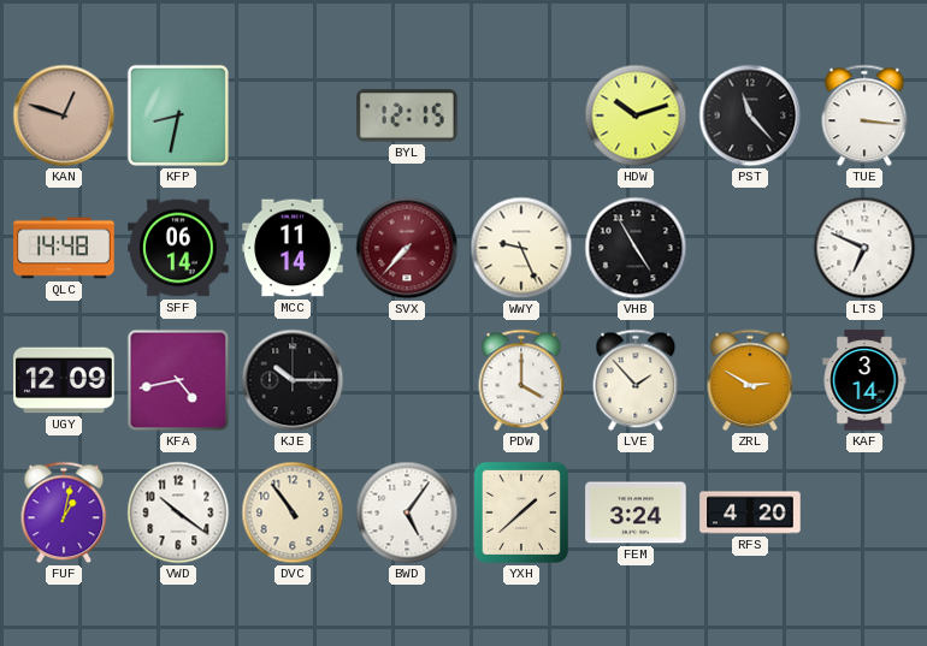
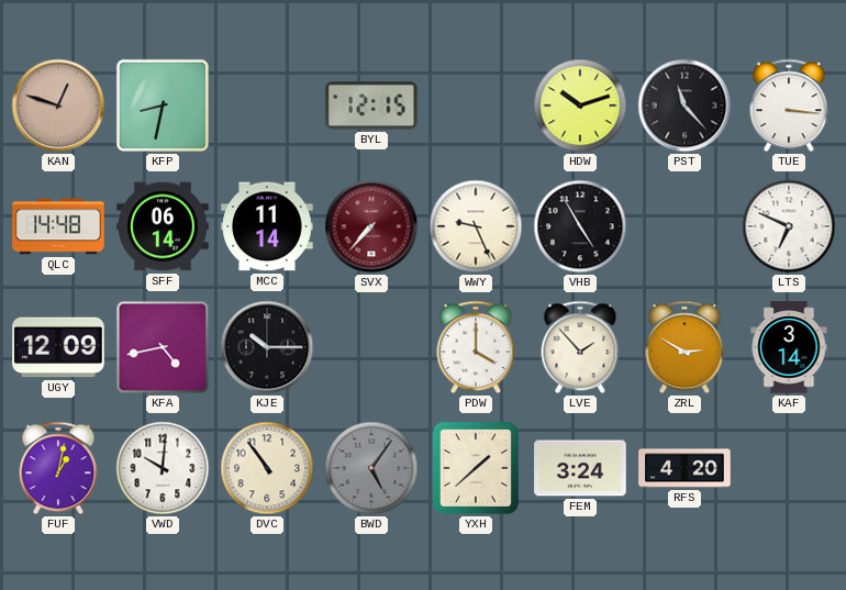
VWD: 10:21 -> 10:01
BWD dial: white -> grey
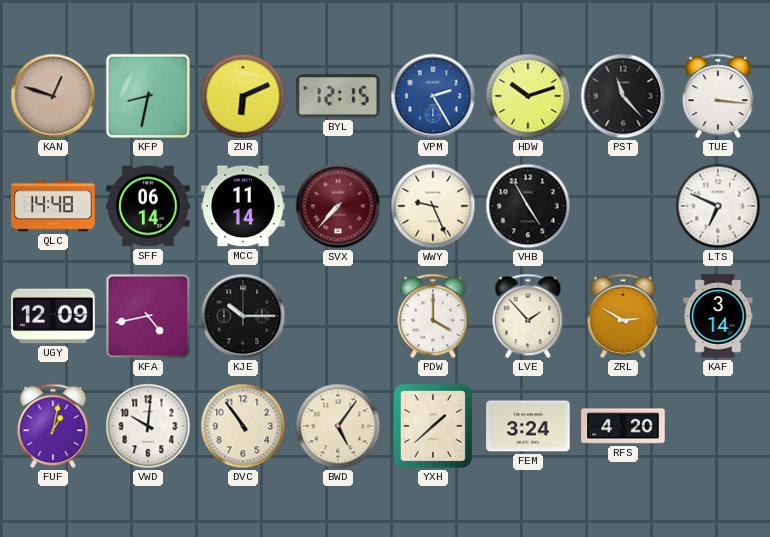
ZUR: none -> 6:11
VPM: none -> 2:25
BWD dial: grey -> cream
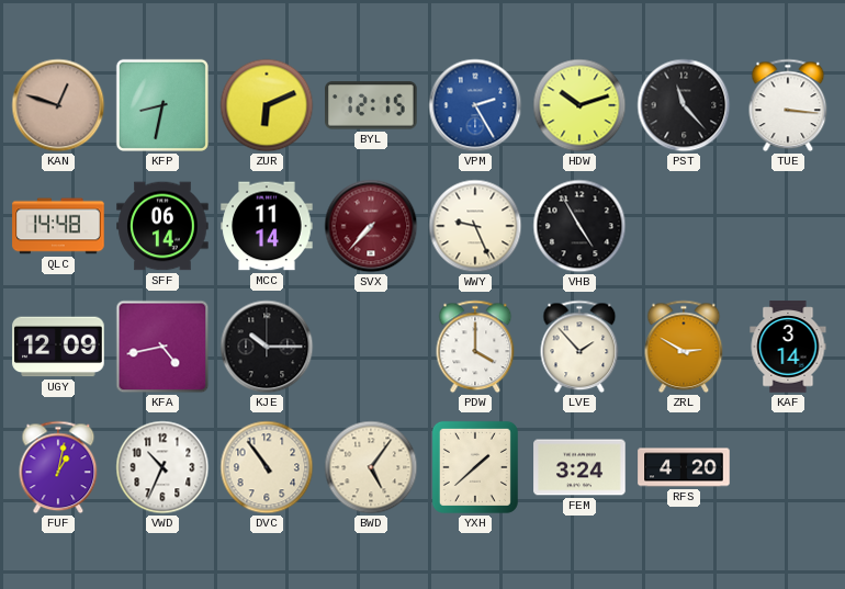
LTS: 6:49 -> none
VWD: 10:01 -> 10:34
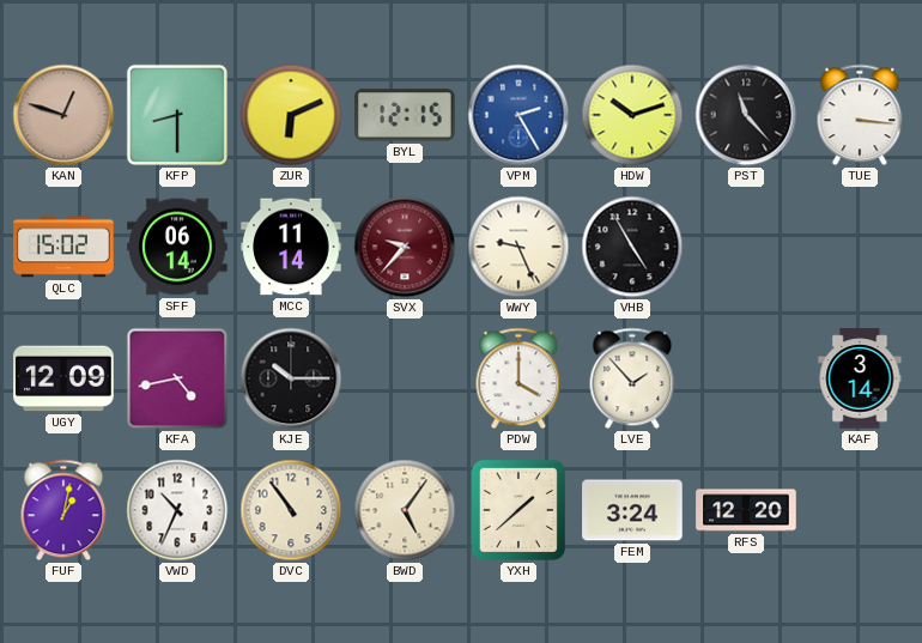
KFP: 8:32 -> 8:30
QLC: 14:48 -> 15:02
SVX: 7:37 -> 9:37
ZRL: 2:50 -> none
RFS: 4:20 -> 12:20
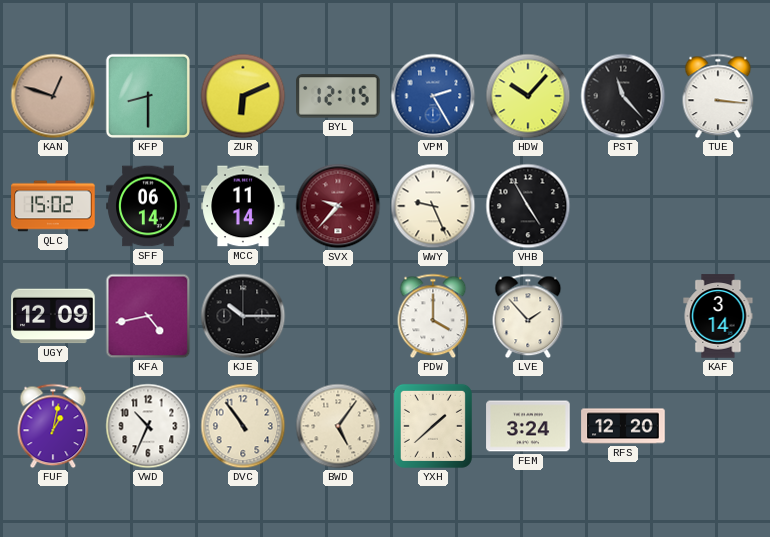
HDW: 10:12 -> 10:07
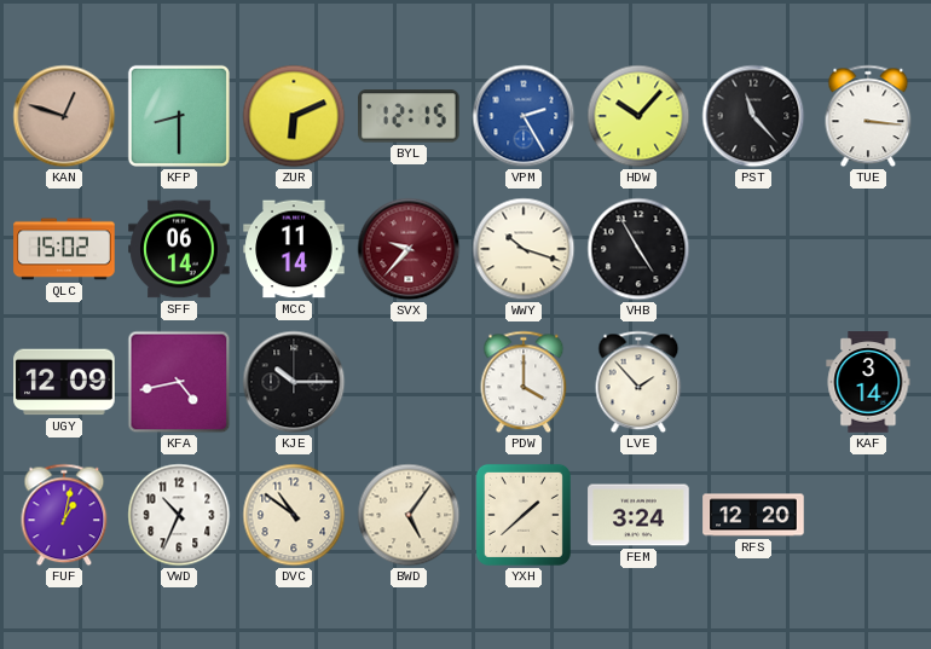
WWY: 9:26 -> 10:18
DVC: 10:54 -> 10:51
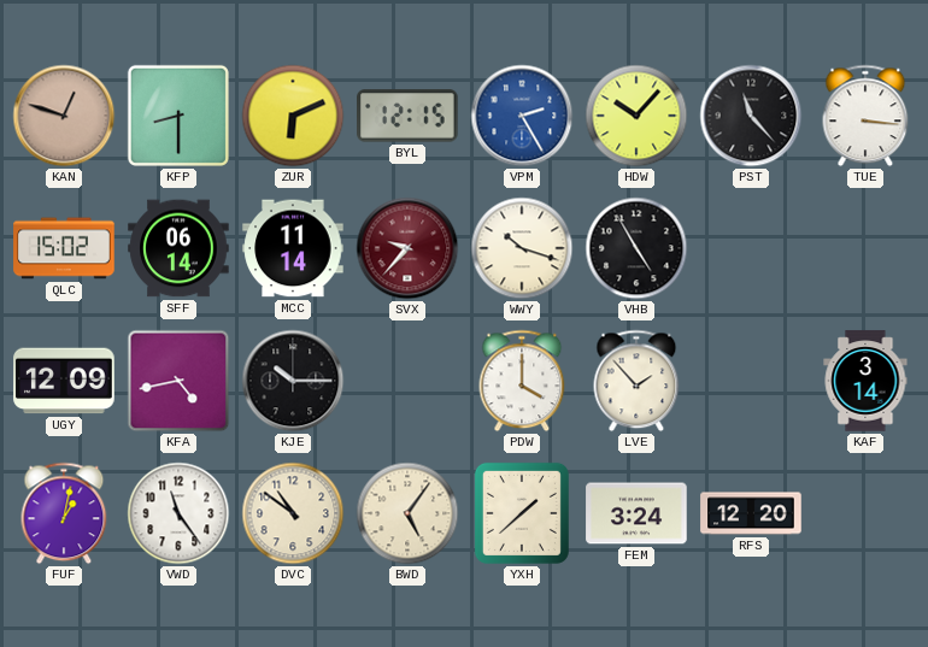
VWD: 10:34 -> 11:24
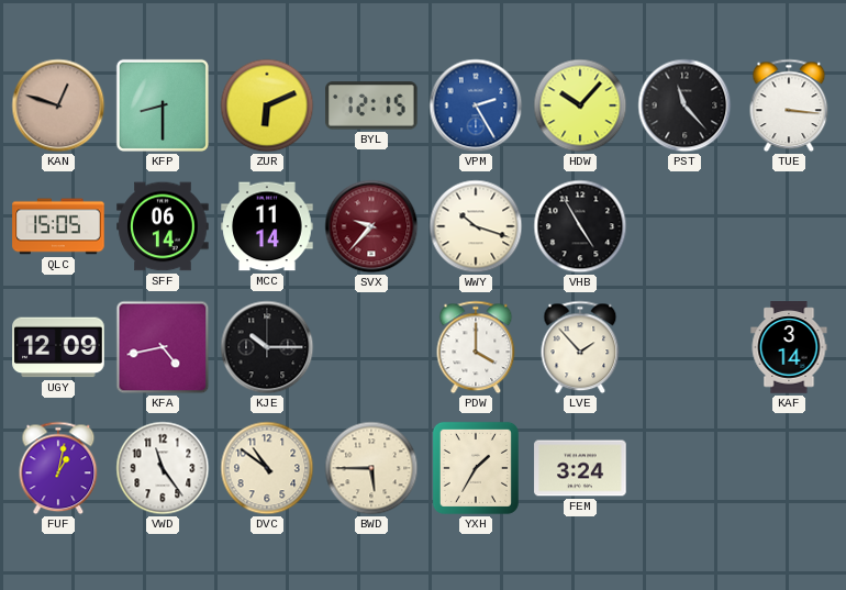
QLC: 15:02 -> 15:05
BWD: 5:06 -> 5:45
YXH: 1:38 -> 1:35
RFS: 12:20 -> none
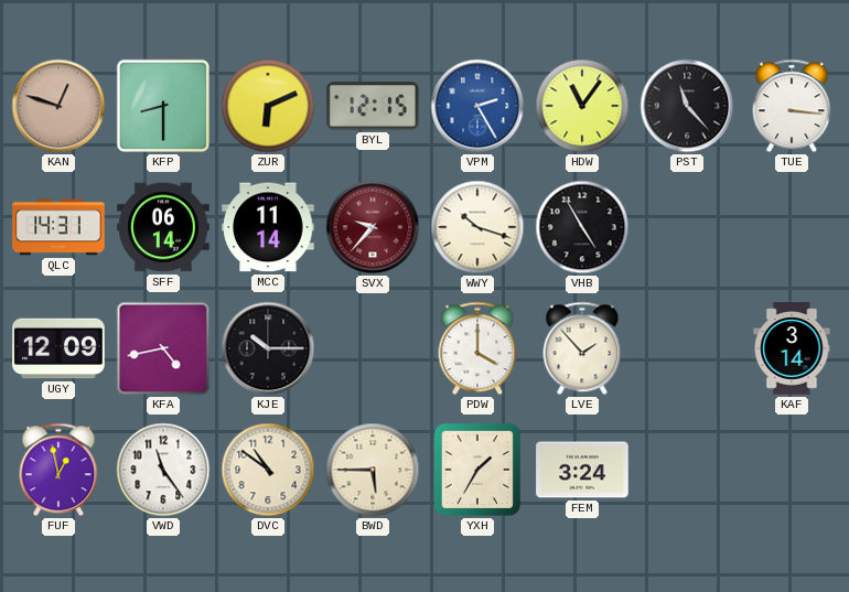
HDW: 10:07 -> 11:06
QLC: 15:05 -> 14:31
FUF: 1:02 -> 12:58
